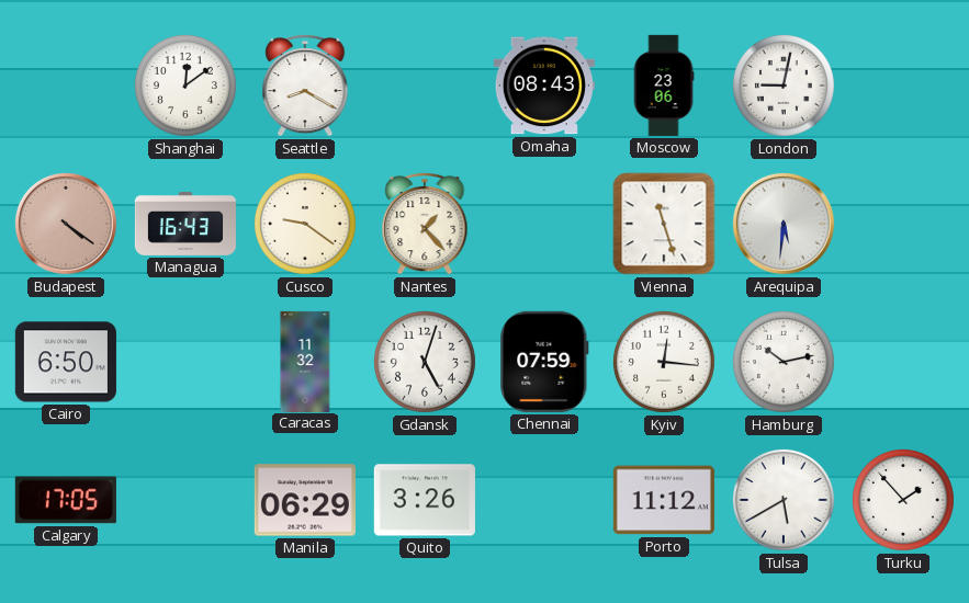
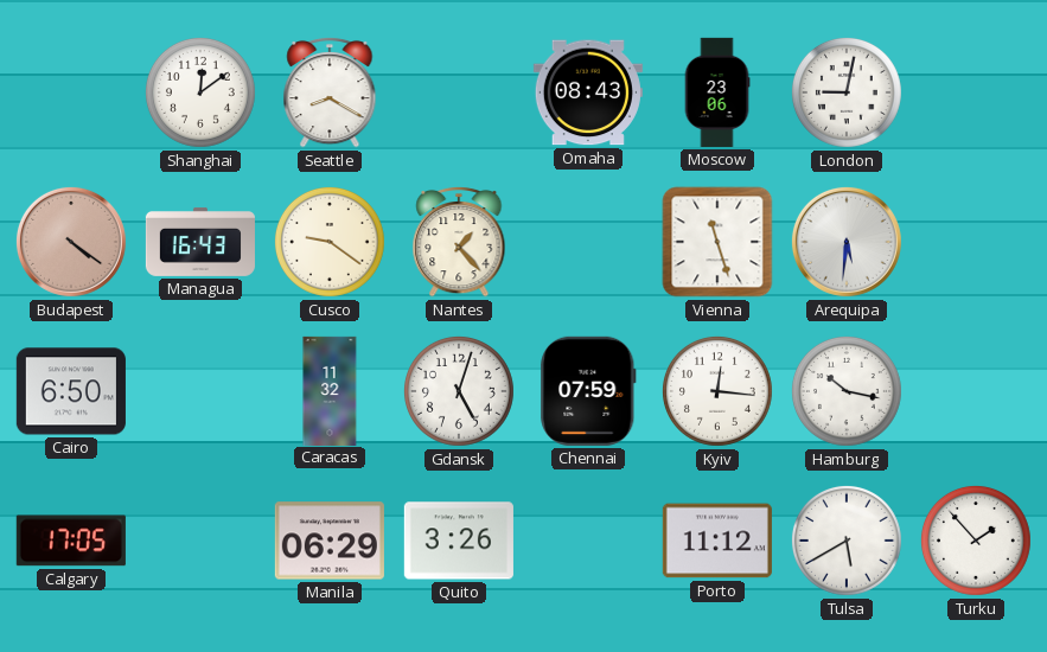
Hamburg: 10:13 -> 10:17
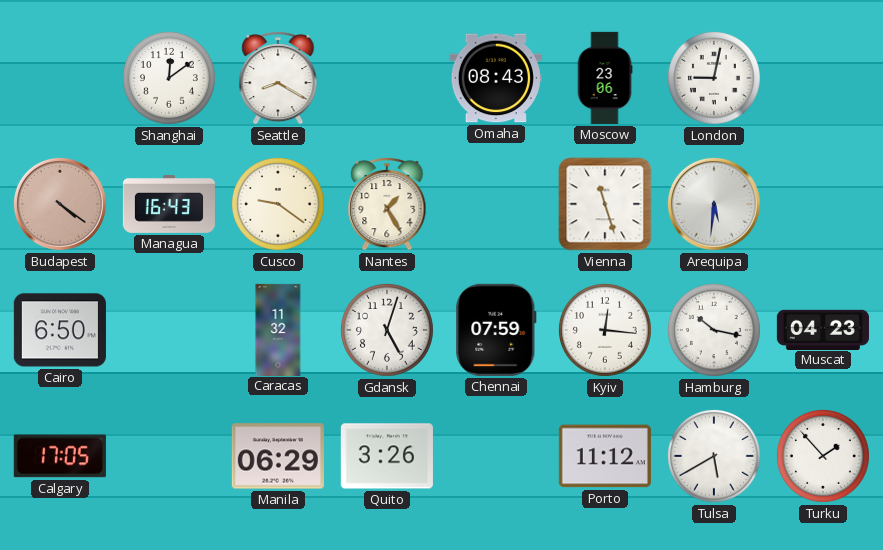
Nantes: 1:23 -> 1:25
Muscat: none -> 04:23
